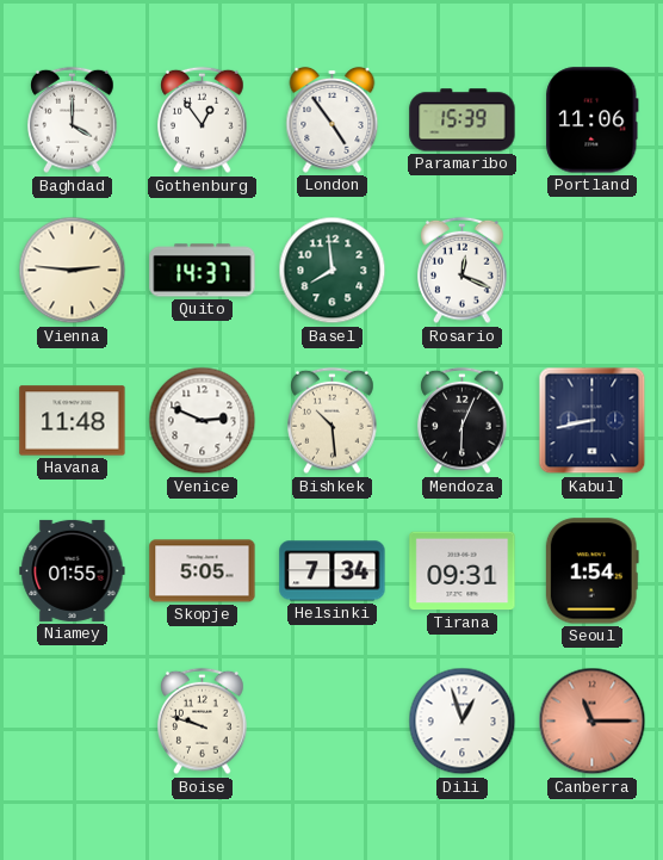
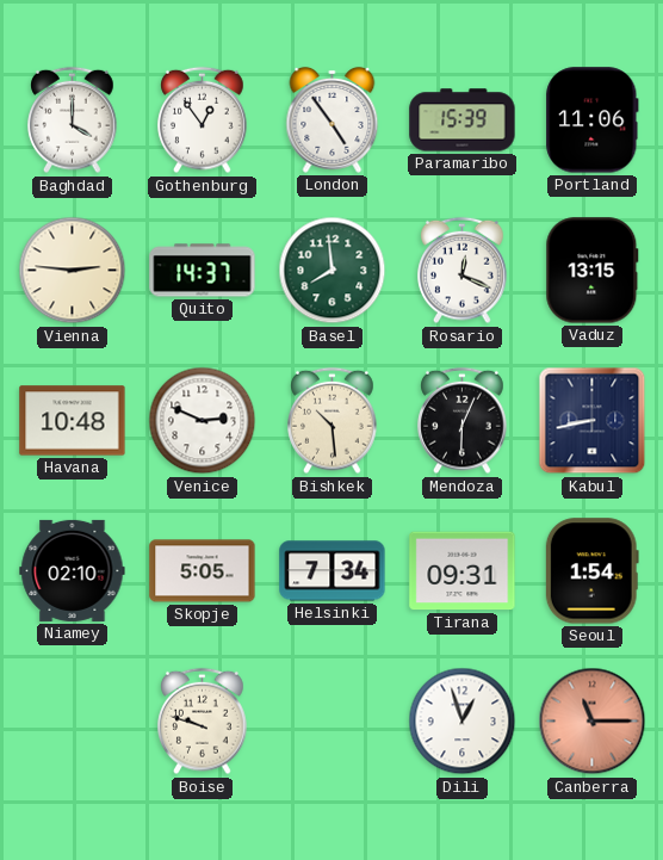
Vaduz: none -> 13:15
Havana: 11:48 -> 10:48
Niamey: 01:55 -> 02:10
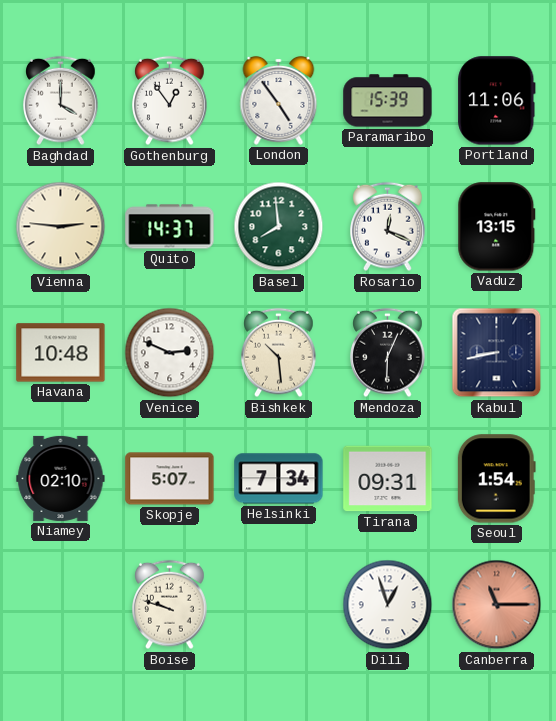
Skopje: 5:05 -> 5:07
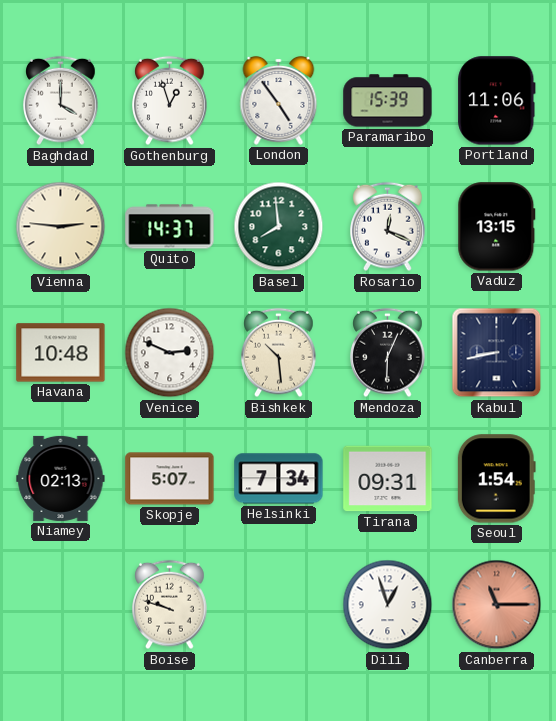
Gothenburg: 12:54 -> 12:57
Niamey: 02:10 -> 02:13
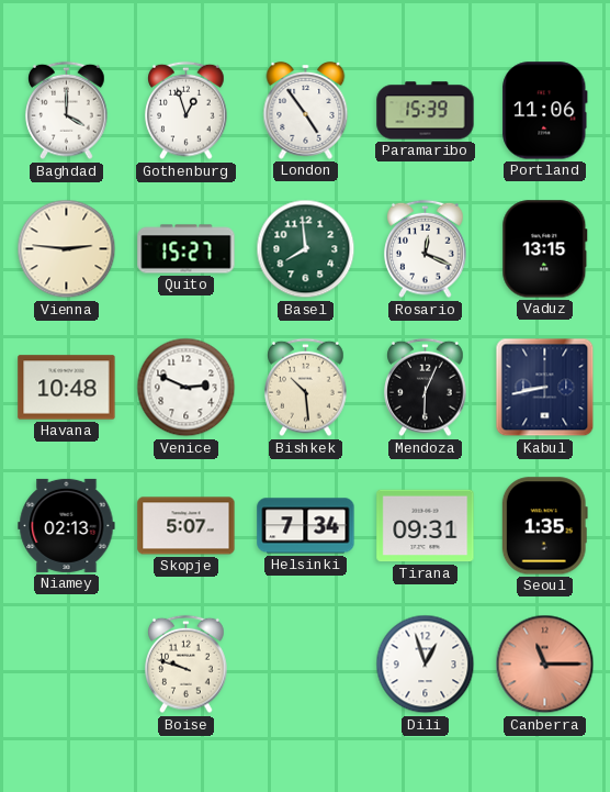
Quito: 14:37 -> 15:27
Seoul: 1:54 -> 1:35
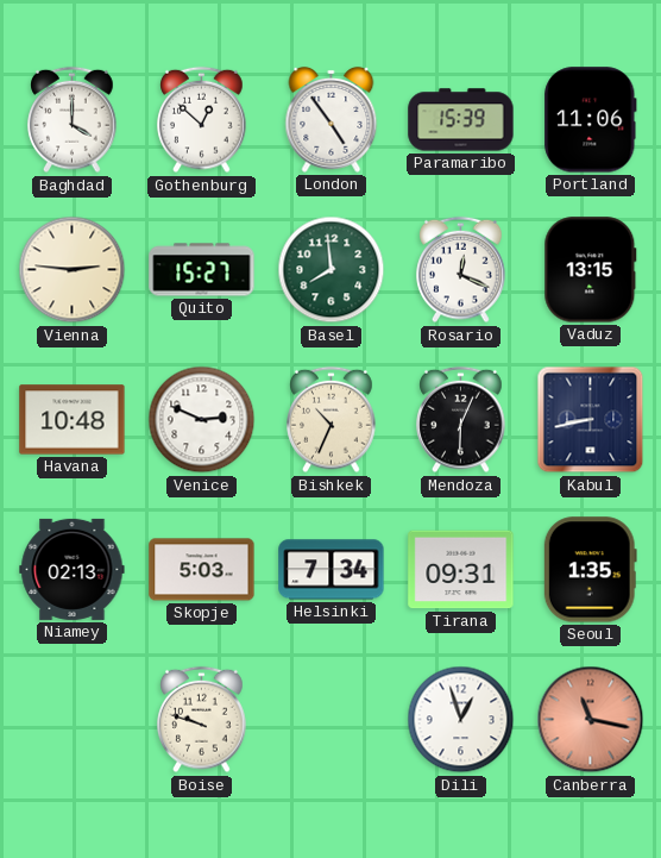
Gothenburg: 12:57 -> 12:52
Bishkek: 10:29 -> 10:34
Skopje: 5:07 -> 5:03
Canberra: 11:15 -> 11:17
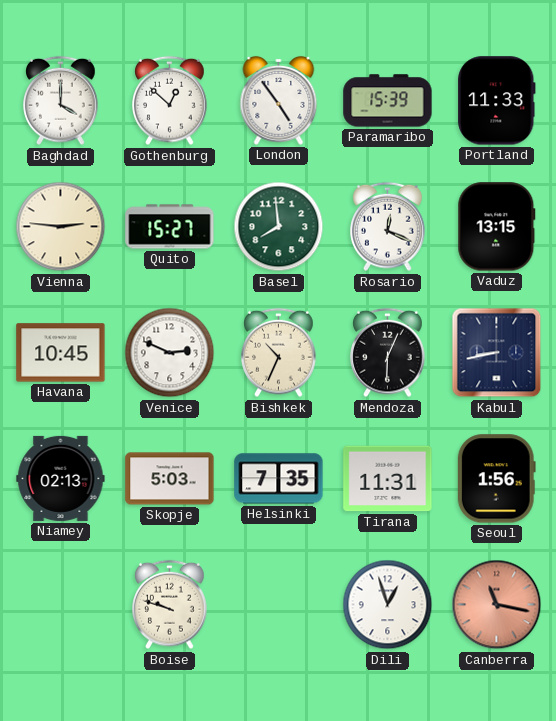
Portland: 11:06 -> 11:33
Havana: 10:48 -> 10:45
Helsinki: 7:34 -> 7:35
Tirana: 09:31 -> 11:31
Seoul: 1:35 -> 1:56
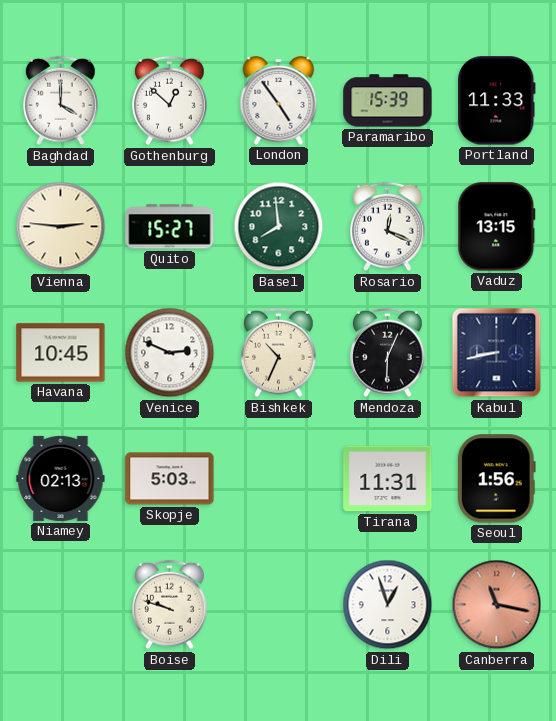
Helsinki: 7:35 -> none
